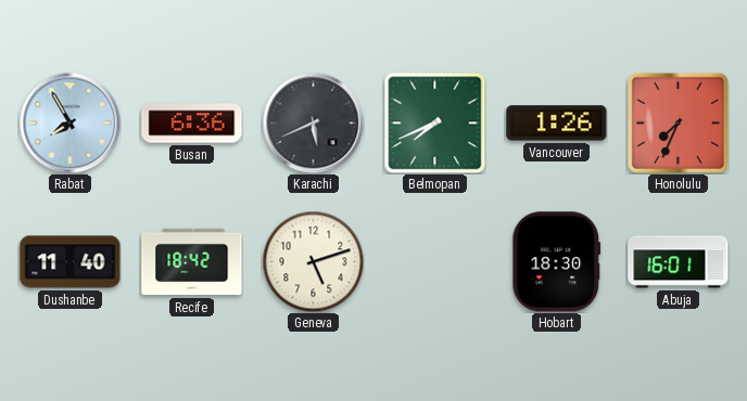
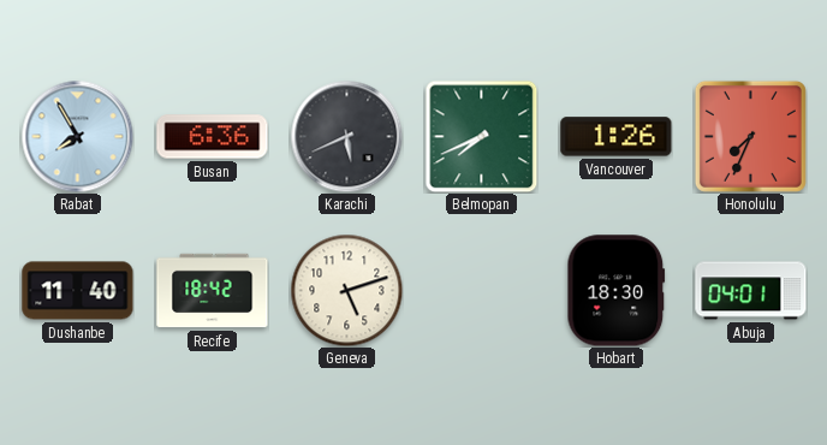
Abuja: 16:01 -> 04:01
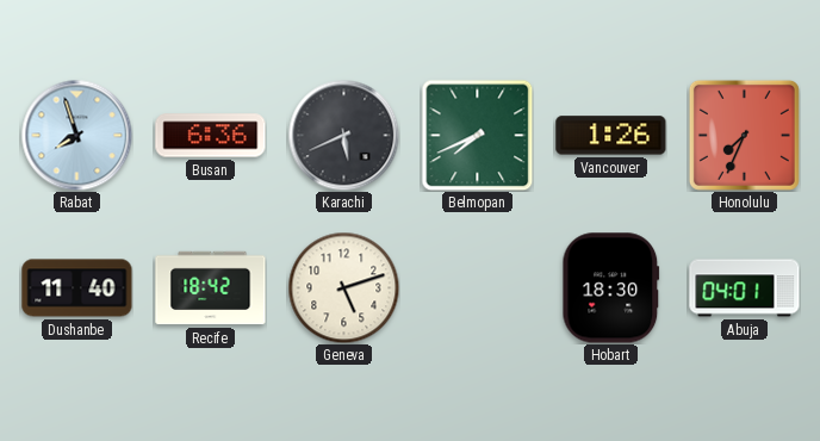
Rabat: 7:55 -> 7:57
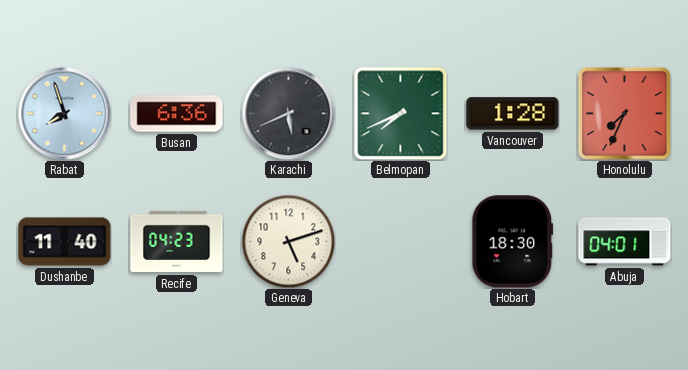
Vancouver: 1:26 -> 1:28
Recife: 18:42 -> 04:23
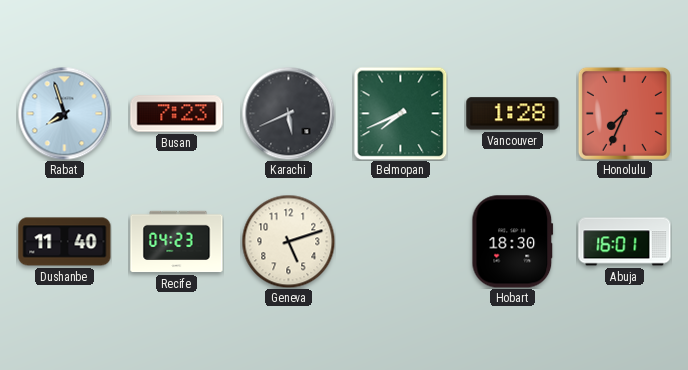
Busan: 6:36 -> 7:23
Abuja: 04:01 -> 16:01
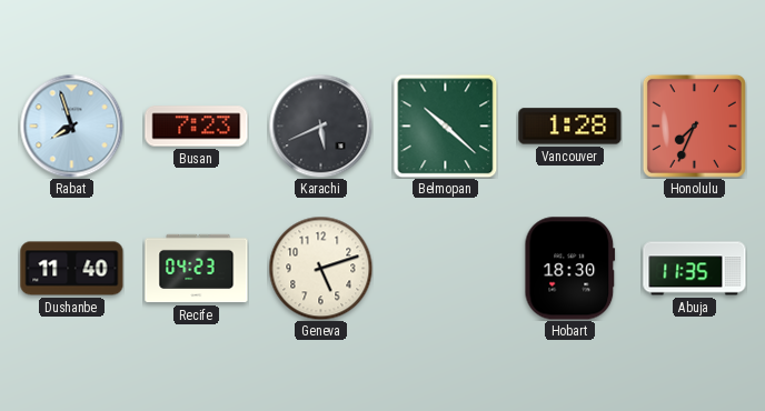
Belmopan: 7:41 -> 10:22
Abuja: 16:01 -> 11:35
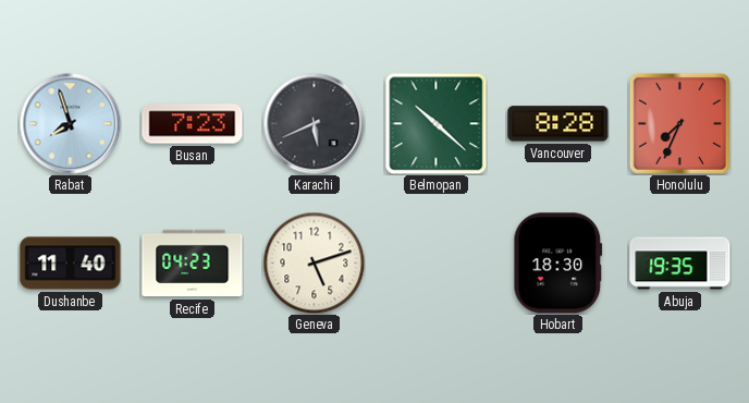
Vancouver: 1:28 -> 8:28
Abuja: 11:35 -> 19:35
